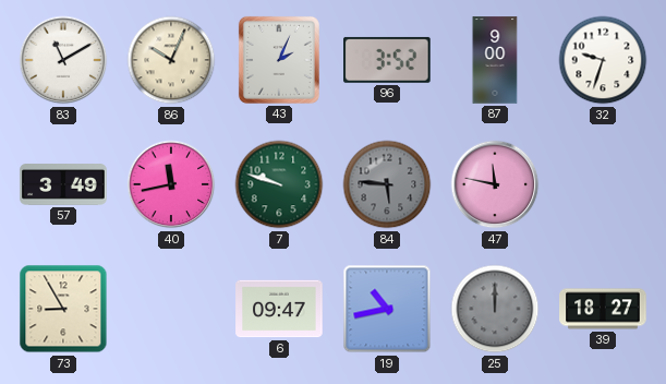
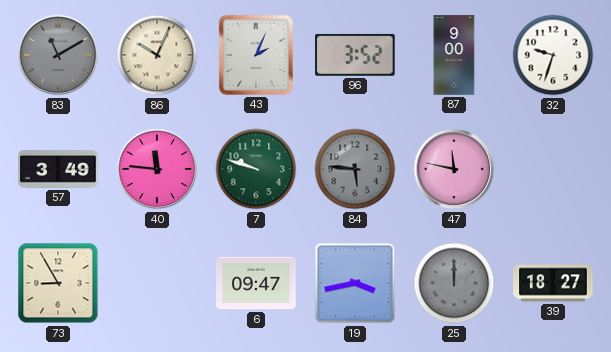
83 dial: white -> grey
40: 11:43 -> 11:46
19: 10:43 -> 3:43
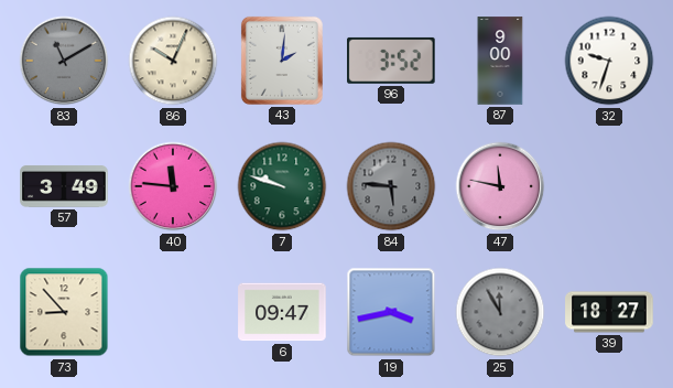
43: 2:04 -> 2:01
73: 8:55 -> 8:53
25: 12:00 -> 11:55
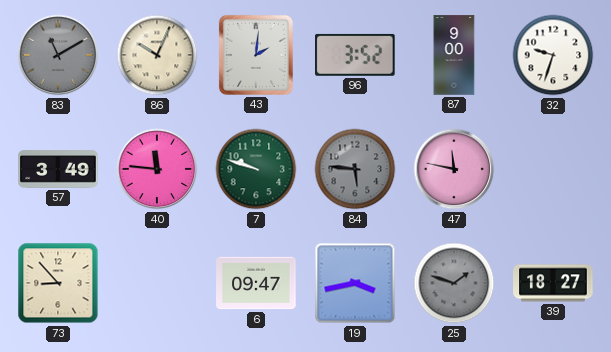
25: 11:55 -> 1:48
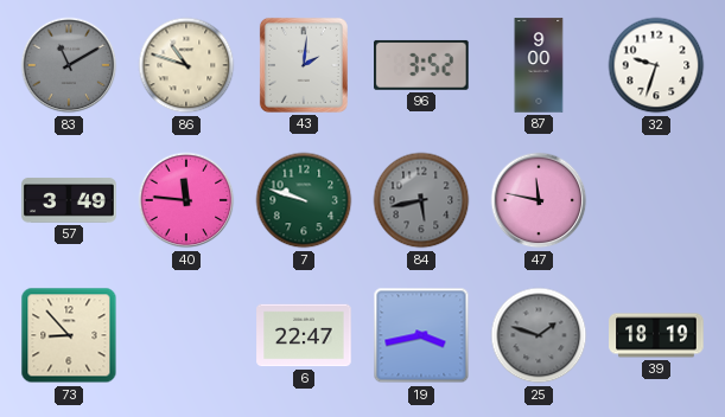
86: 10:04 -> 10:48
84: 5:46 -> 5:43
6: 09:47 -> 22:47
39: 18:27 -> 18:19
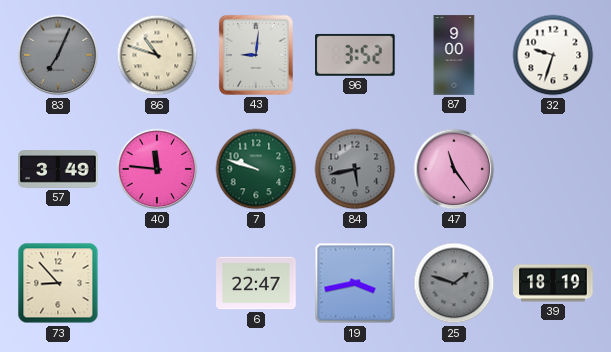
83: 11:10 -> 7:04
43: 2:01 -> 9:01
47: 11:47 -> 11:24
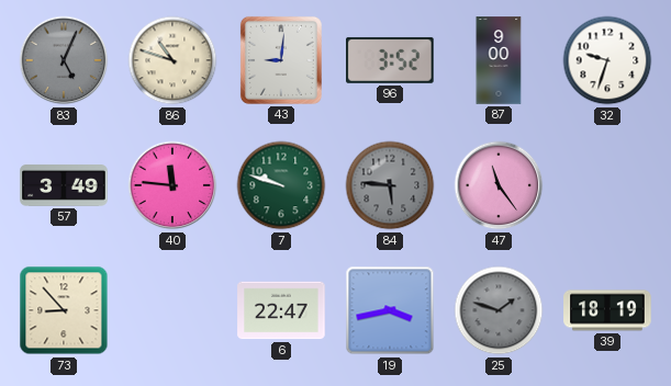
83: 7:04 -> 5:04
84: 5:43 -> 5:46
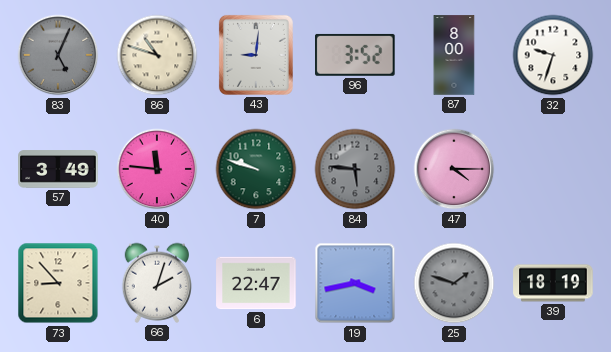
87: 9:00 -> 8:00
47: 11:24 -> 4:15
66: none -> 2:03
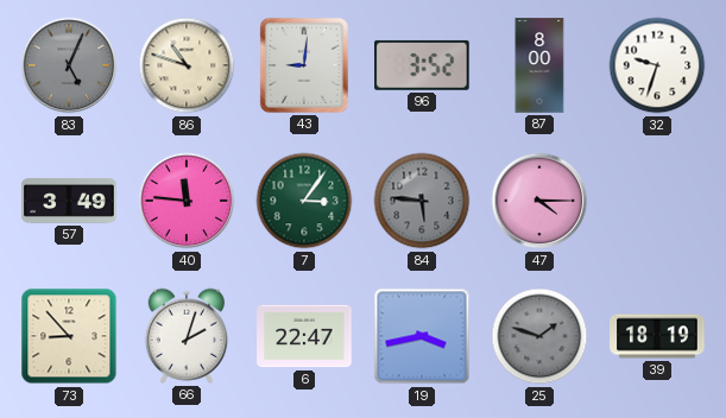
7: 9:48 -> 3:06
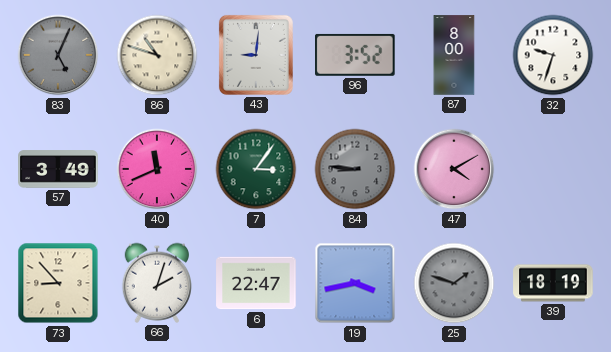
40: 11:46 -> 11:41
84: 5:46 -> 8:46
47: 4:15 -> 4:10
